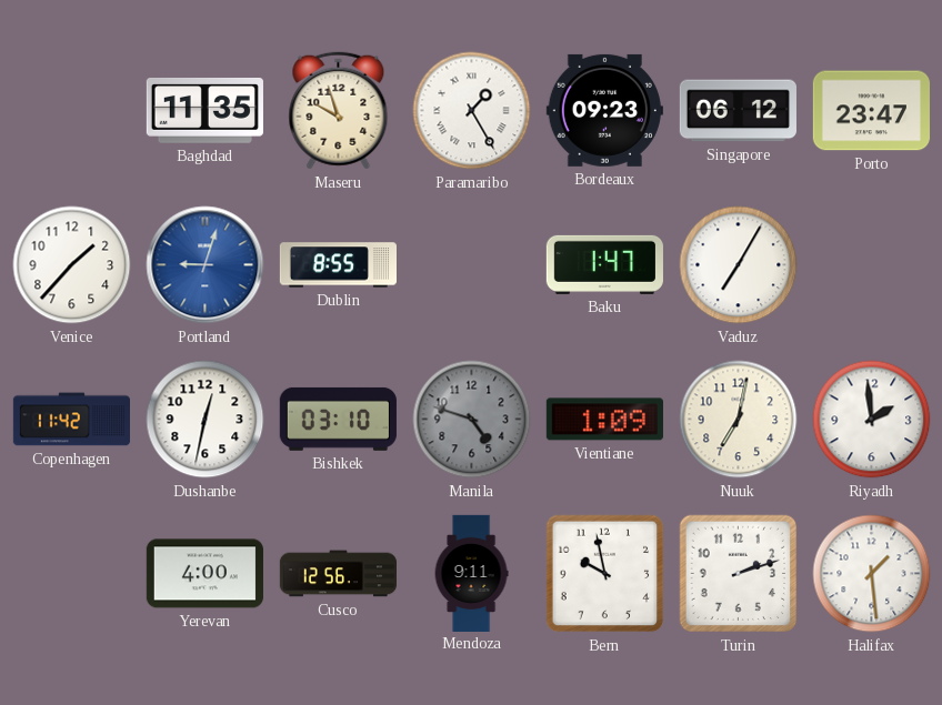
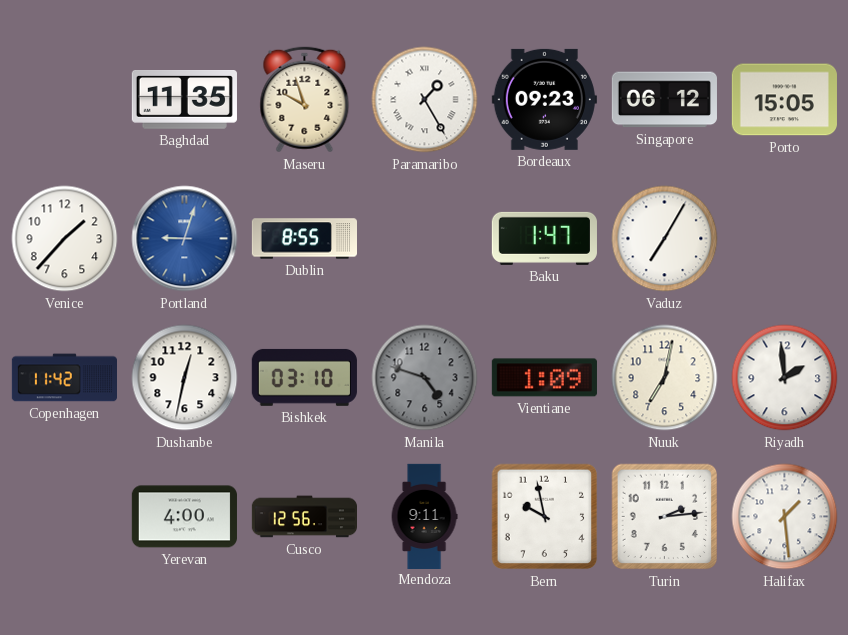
Porto: 23:47 -> 15:05
Turin: 2:12 -> 2:14
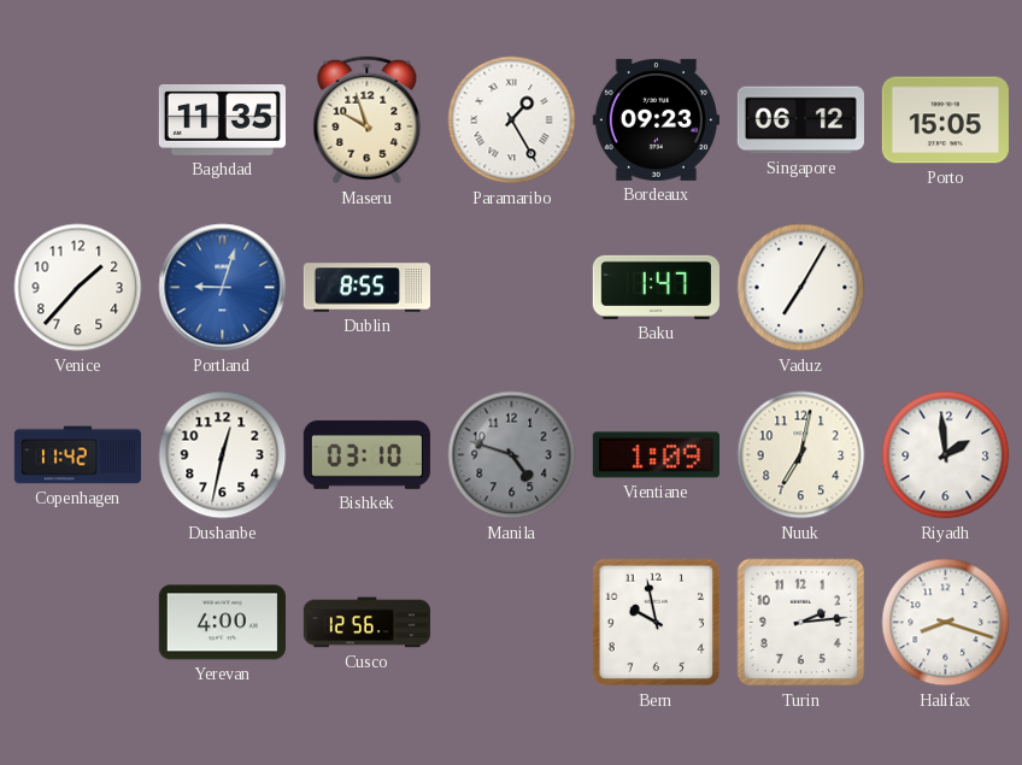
Mendoza: 9:11 -> none
Halifax: 1:29 -> 8:18
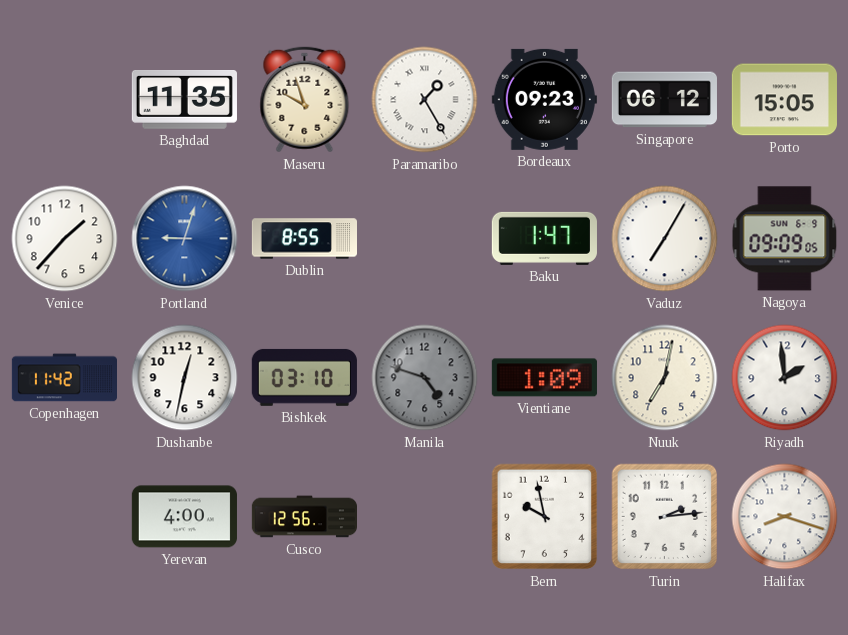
Nagoya: none -> 09:09
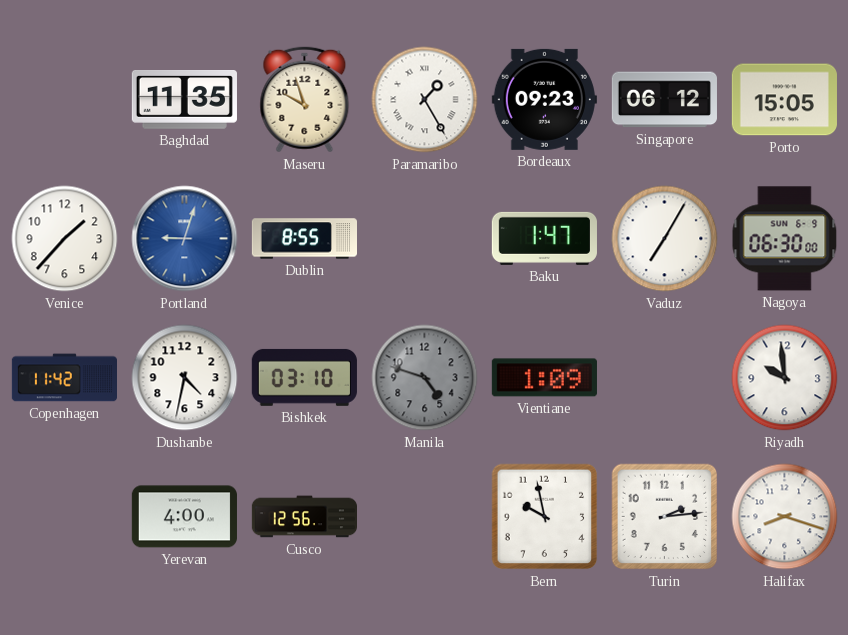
Nagoya: 09:09 -> 06:30
Dushanbe: 12:32 -> 4:32
Nuuk: 7:02 -> none
Riyadh: 1:59 -> 9:59
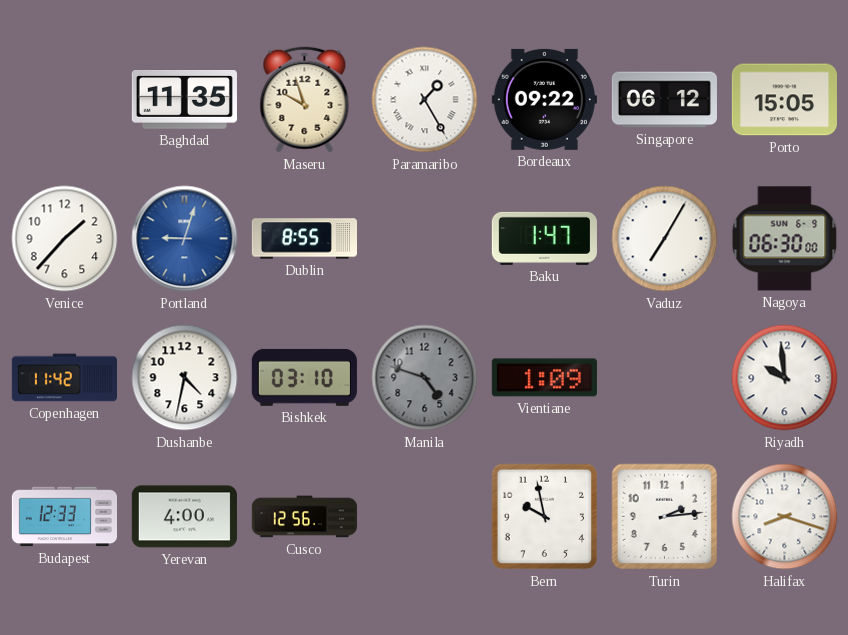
Bordeaux: 09:23 -> 09:22
Budapest: none -> 12:33
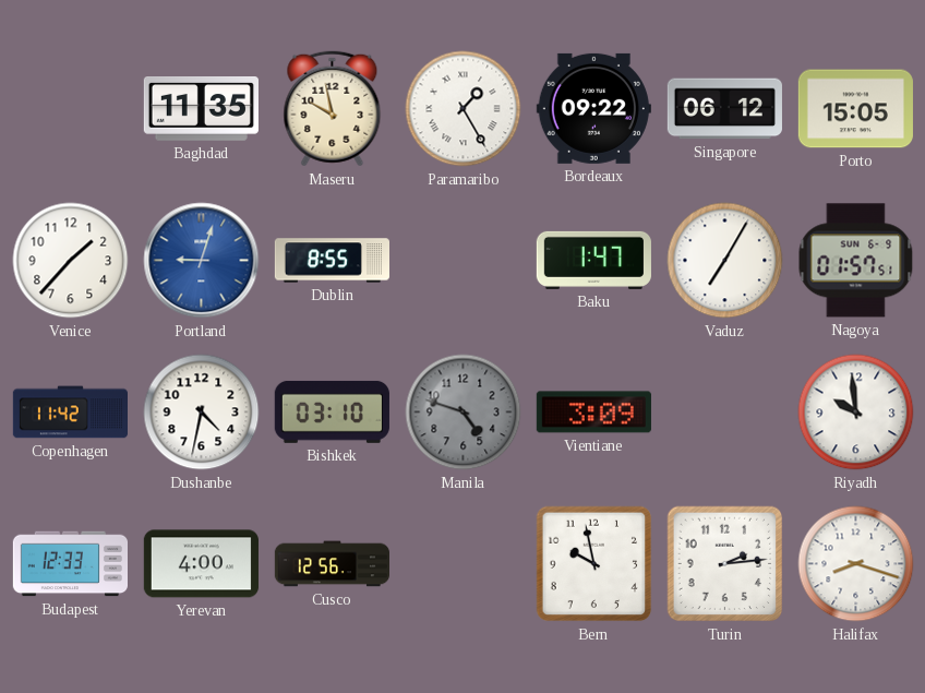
Maseru: 9:57 -> 9:58
Nagoya: 06:30 -> 01:57
Vientiane: 1:09 -> 3:09
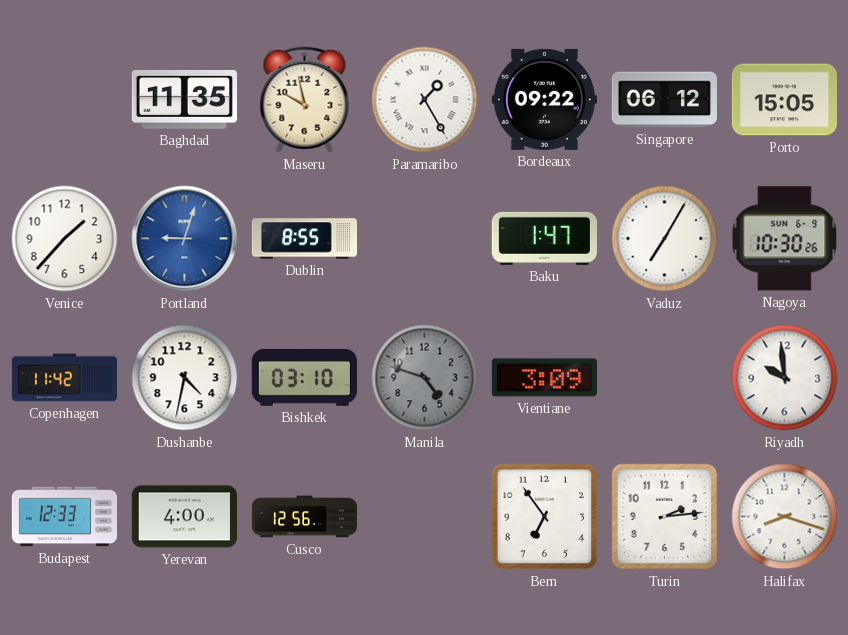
Nagoya: 01:57 -> 10:30
Bern: 9:58 -> 6:54
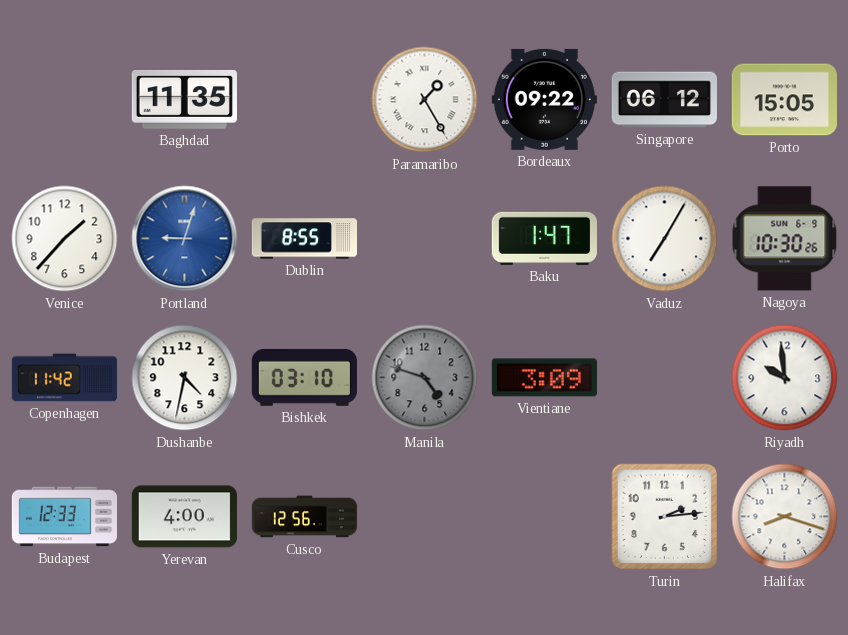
Maseru: 9:58 -> none
Bern: 6:54 -> none
